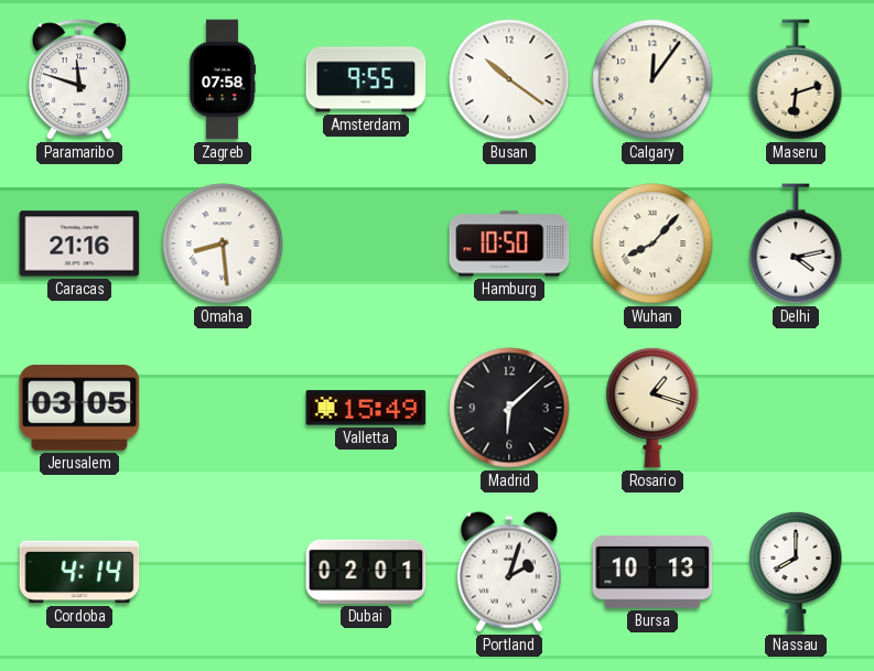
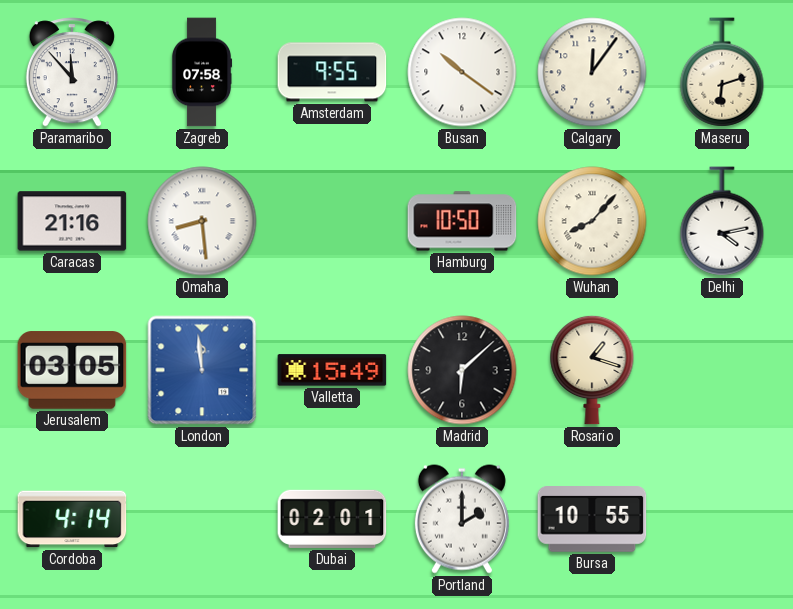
Paramaribo: 11:48 -> 11:53
London: none -> 11:59
Portland: 2:03 -> 2:00
Bursa: 10:13 -> 10:55
Nassau: 8:00 -> none
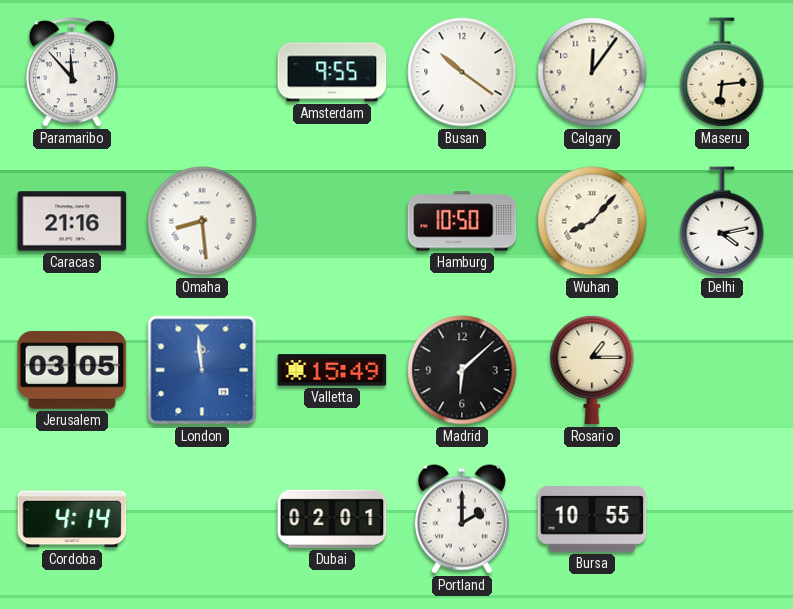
Zagreb: 07:58 -> none
Maseru: 6:12 -> 6:14
Rosario: 1:18 -> 1:15
